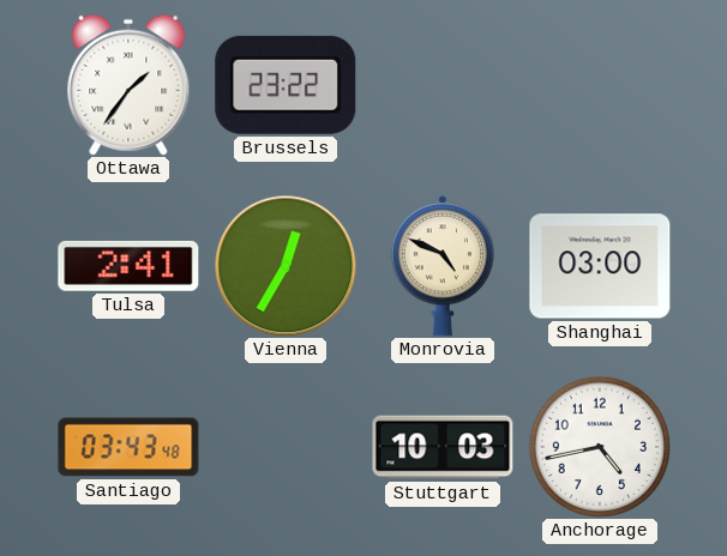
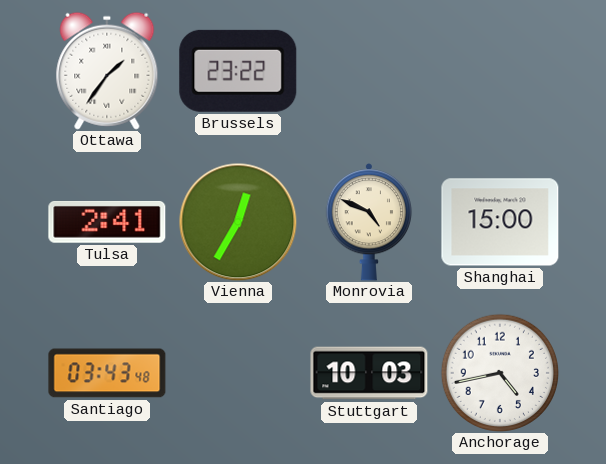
Shanghai: 03:00 -> 15:00
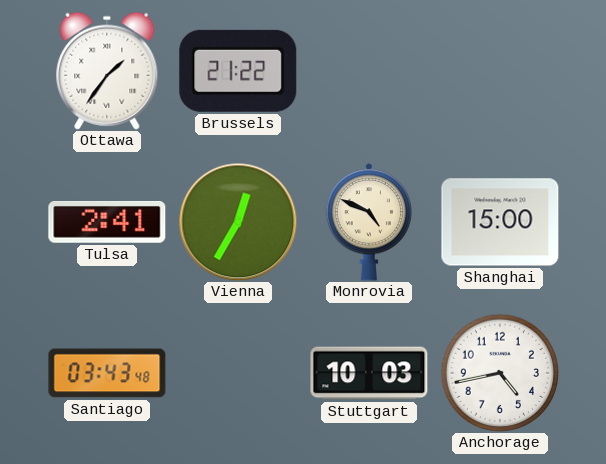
Brussels: 23:22 -> 21:22
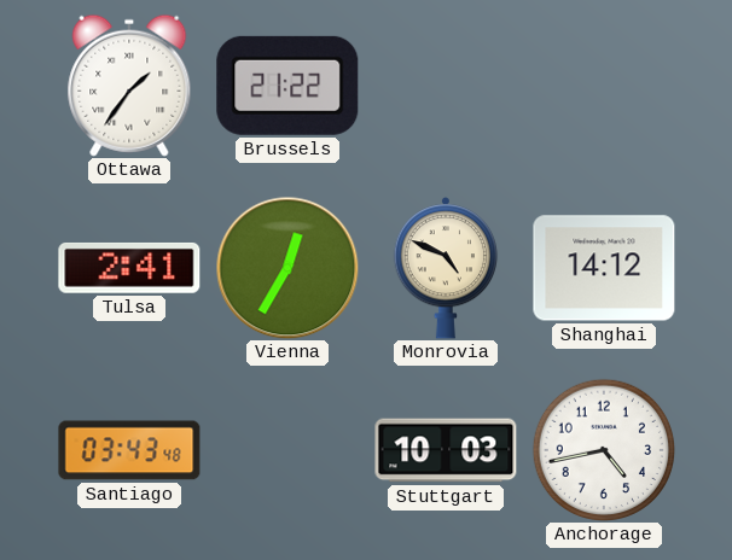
Shanghai: 15:00 -> 14:12
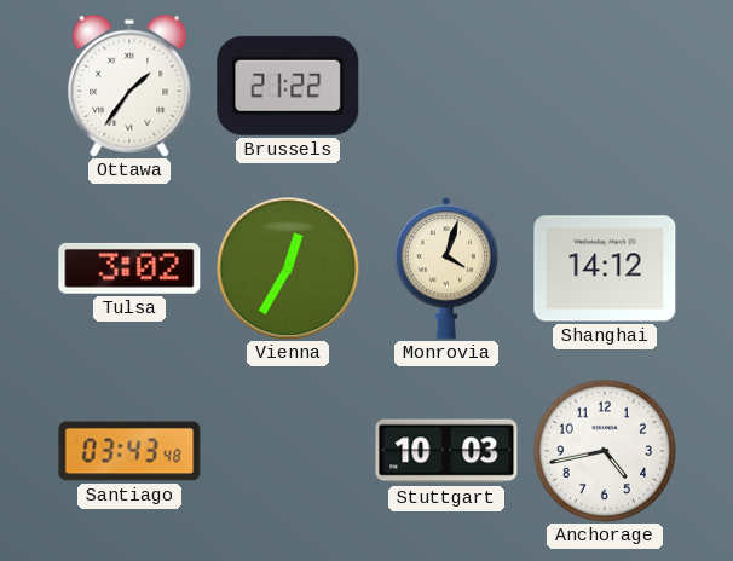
Tulsa: 2:41 -> 3:02
Monrovia: 4:49 -> 4:03
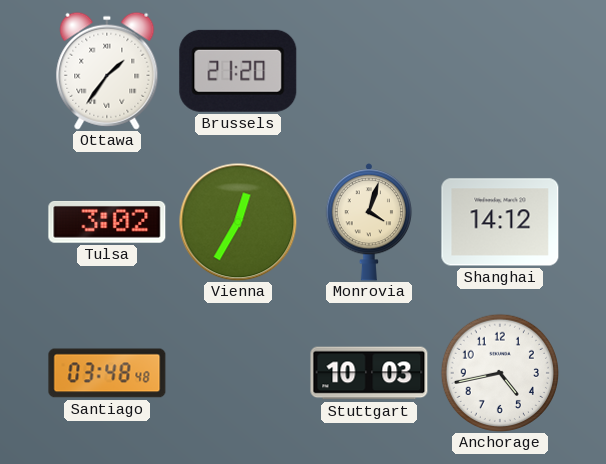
Brussels: 21:22 -> 21:20
Santiago: 03:43 -> 03:48
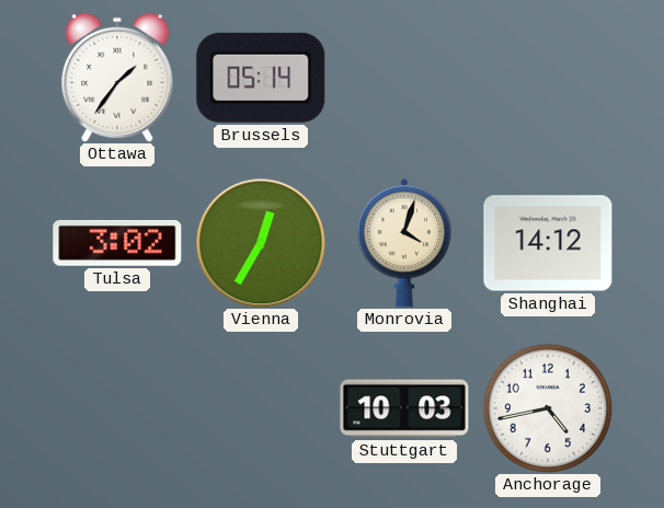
Brussels: 21:20 -> 05:14
Santiago: 03:48 -> none
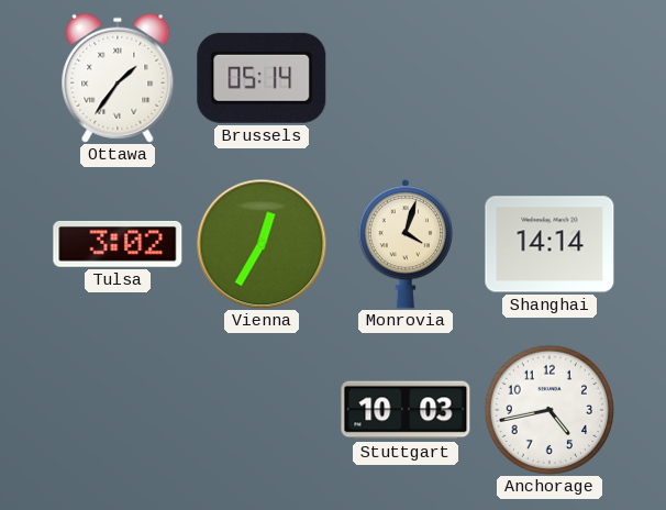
Shanghai: 14:12 -> 14:14
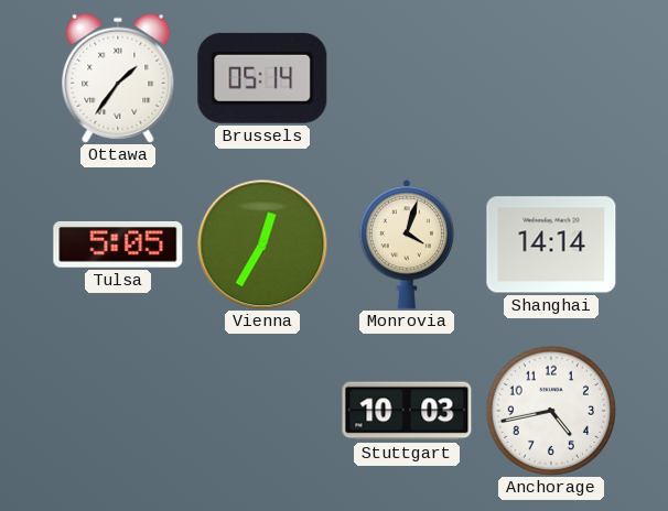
Tulsa: 3:02 -> 5:05
